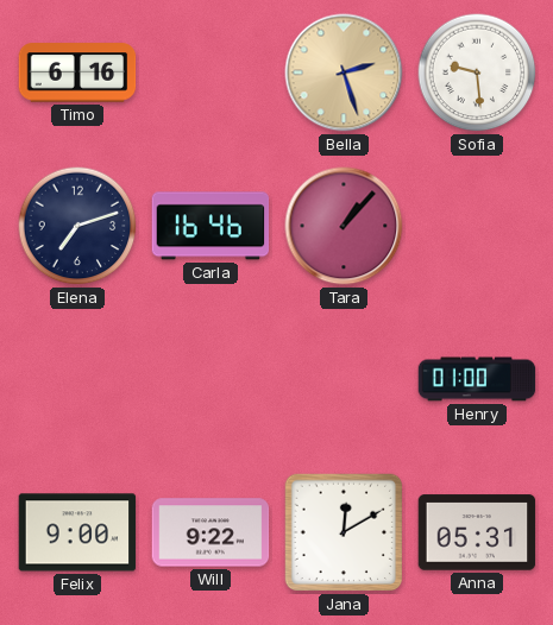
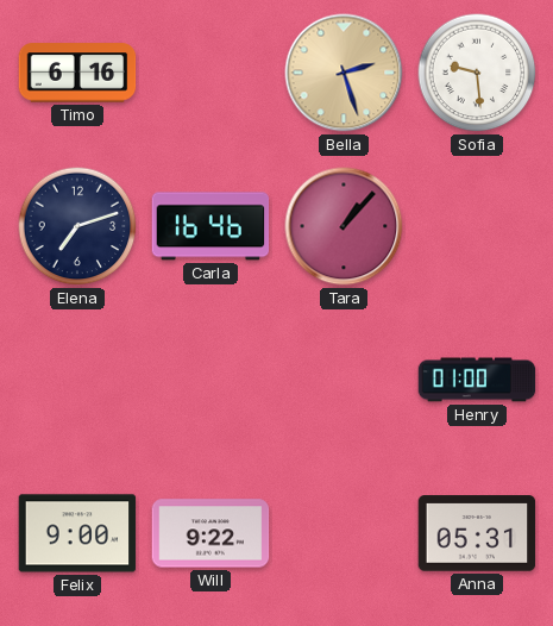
Jana: 12:10 -> none
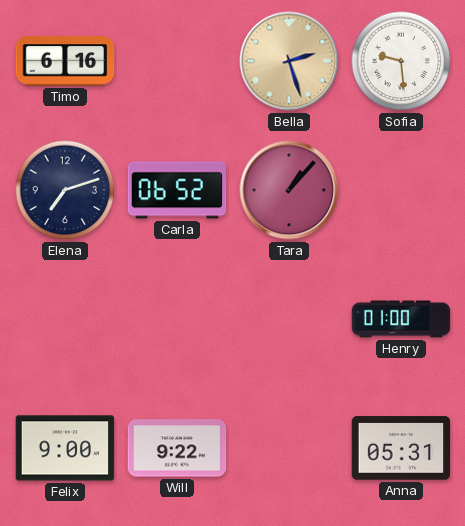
Carla: 16:46 -> 06:52
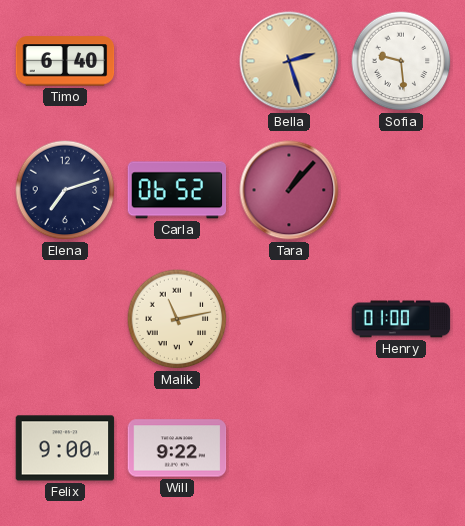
Timo: 6:16 -> 6:40
Malik: none -> 11:13
Anna: 05:31 -> none
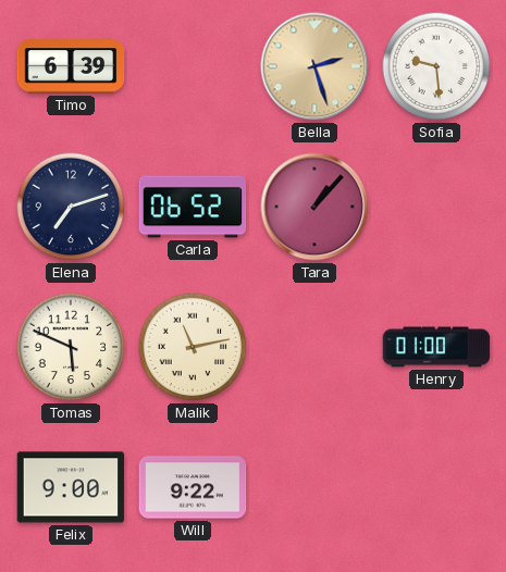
Timo: 6:40 -> 6:39
Tomas: none -> 5:49
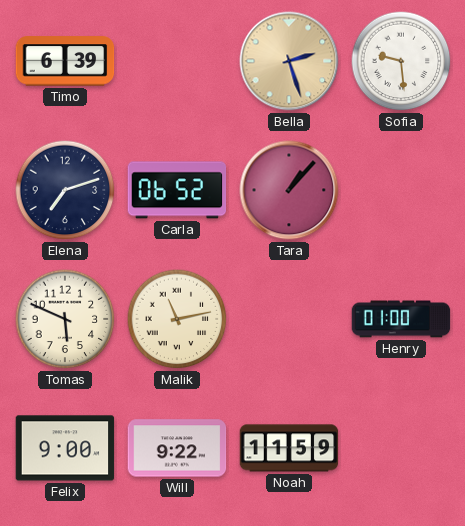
Noah: none -> 11:59
